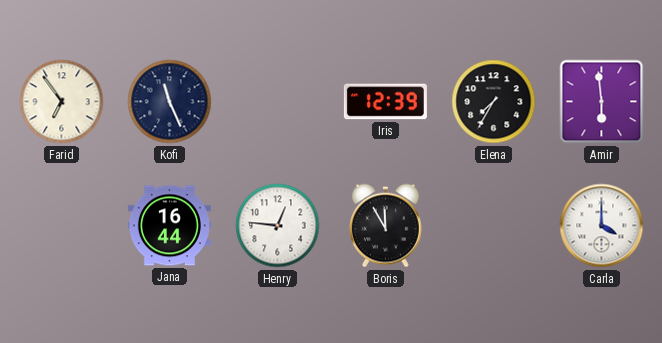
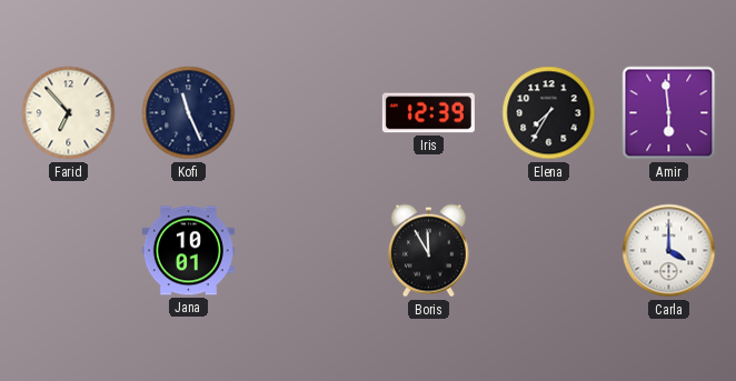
Farid: 6:54 -> 6:53
Jana: 16:44 -> 10:01
Henry: 12:46 -> none
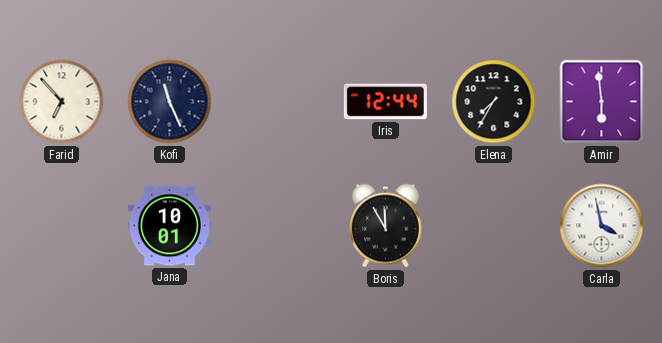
Iris: 12:39 -> 12:44
Carla: 4:00 -> 3:58
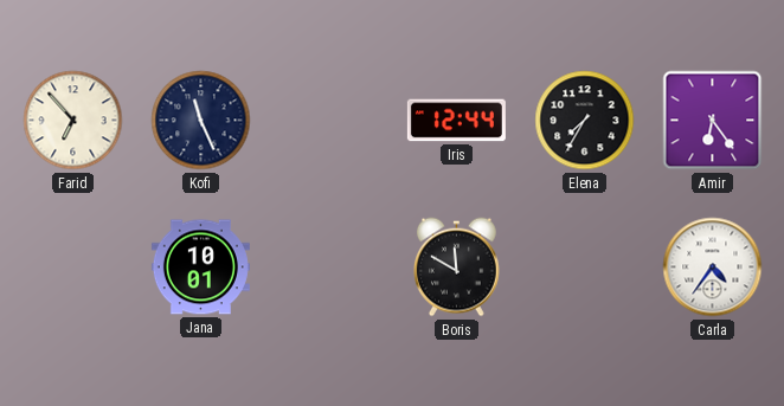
Amir: 5:59 -> 6:24
Boris: 11:55 -> 11:50
Carla: 3:58 -> 4:36
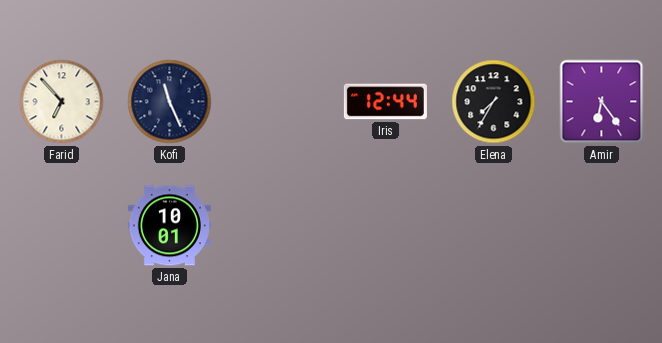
Boris: 11:50 -> none
Carla: 4:36 -> none
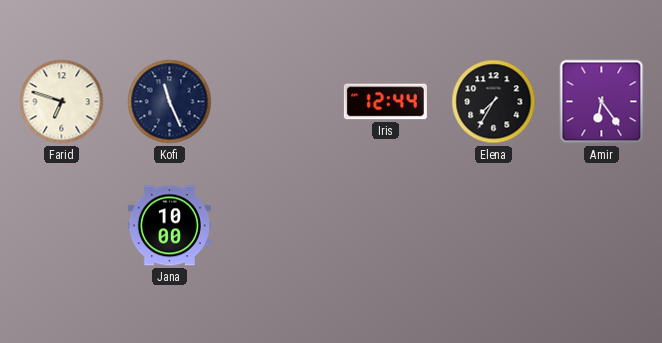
Farid: 6:53 -> 6:48
Jana: 10:01 -> 10:00
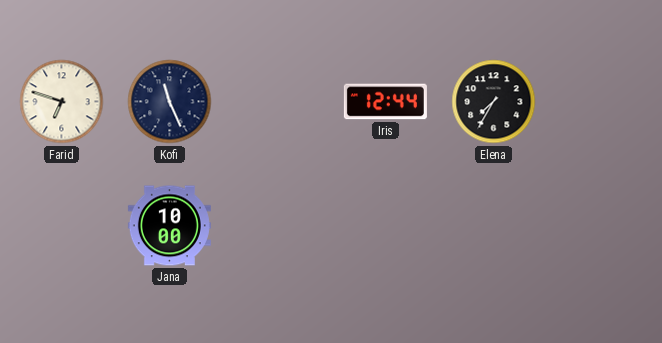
Amir: 6:24 -> none
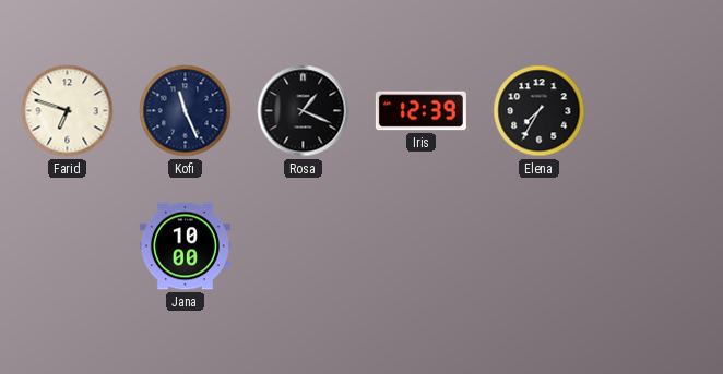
Rosa: none -> 1:19
Iris: 12:44 -> 12:39
